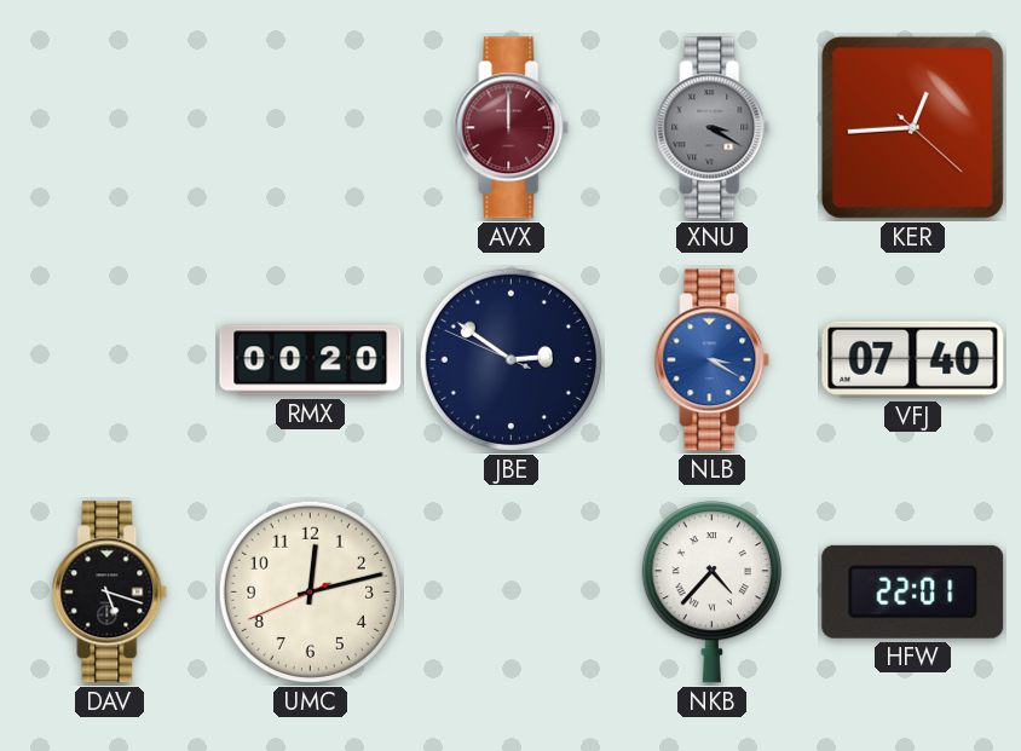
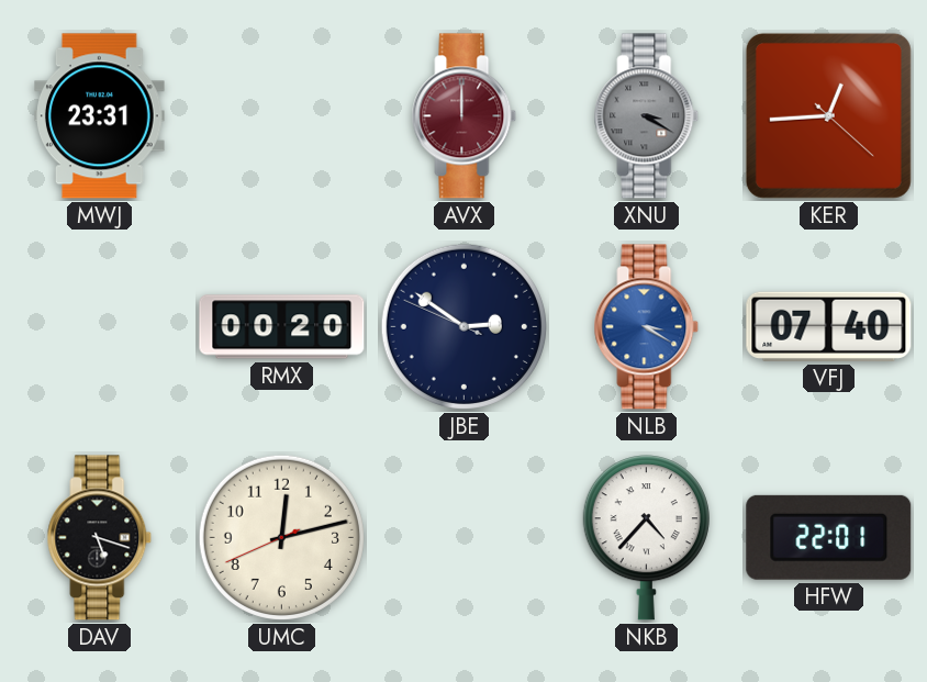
MWJ: none -> 23:31
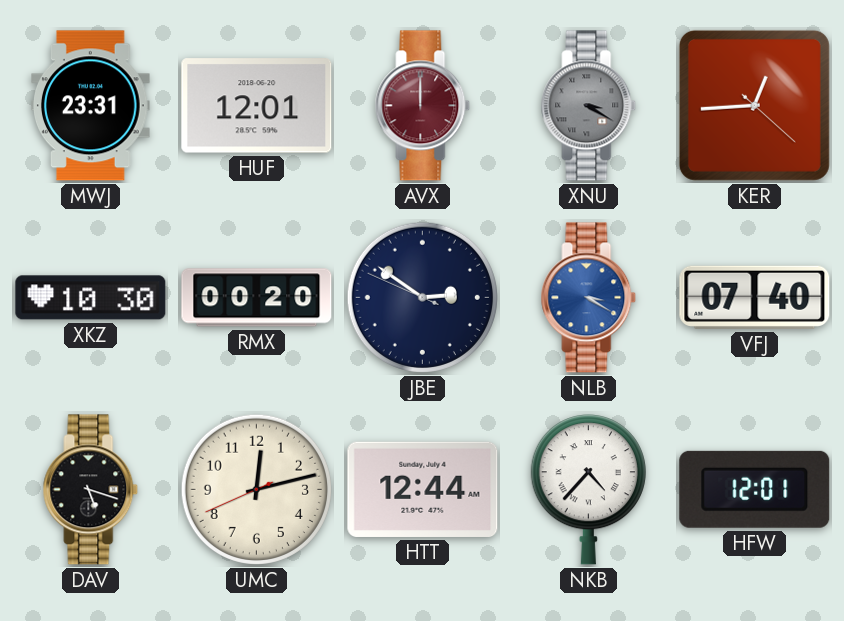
HUF: none -> 12:01
XKZ: none -> 10:30
HTT: none -> 12:44
HFW: 22:01 -> 12:01
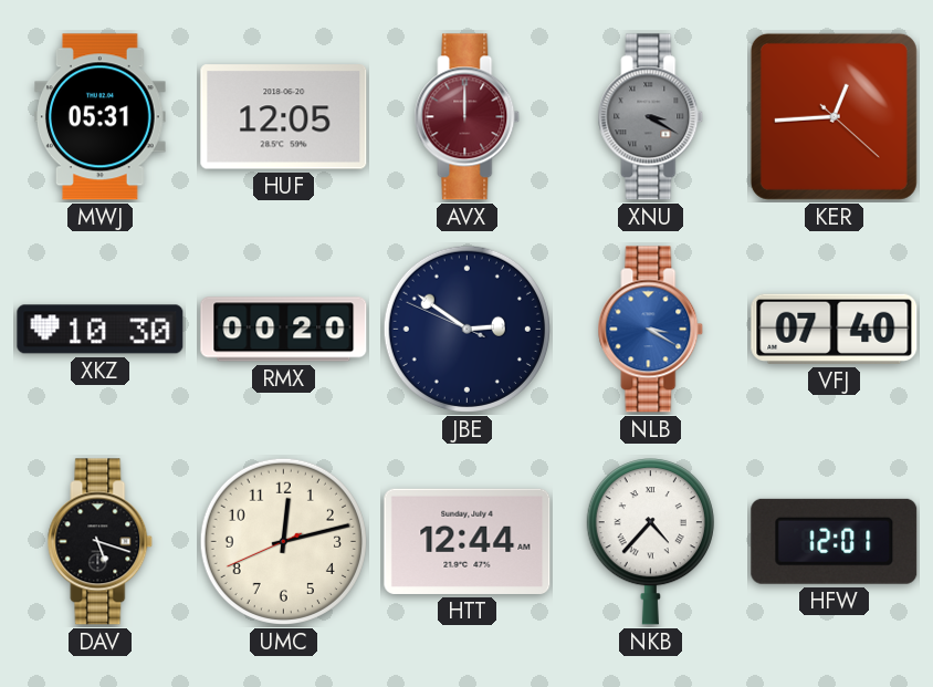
MWJ: 23:31 -> 05:31
HUF: 12:01 -> 12:05
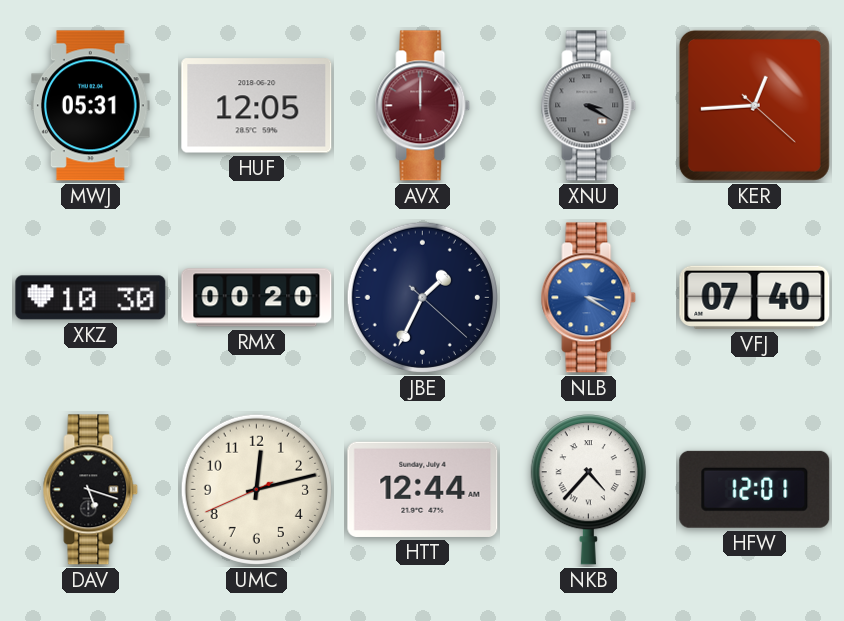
JBE: 2:50 -> 1:34
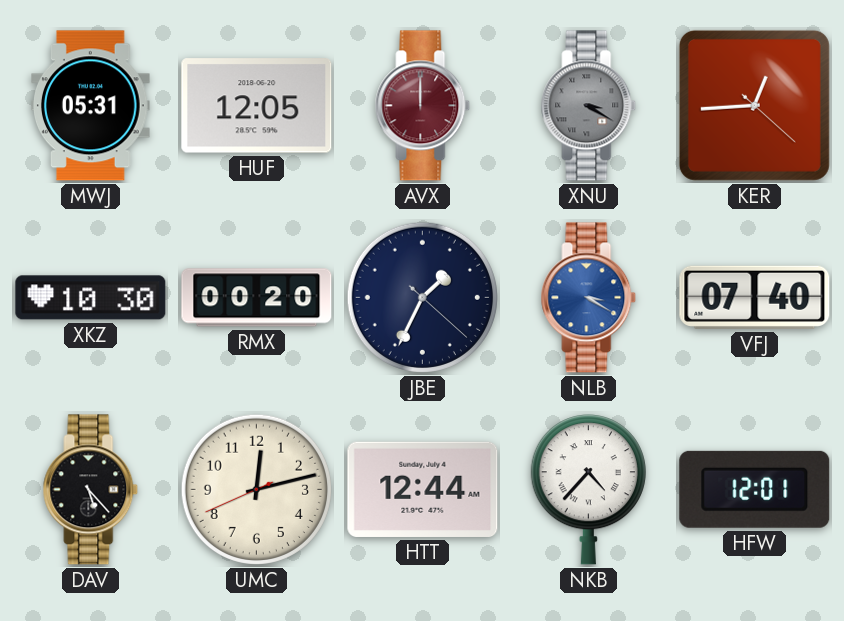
DAV: 5:18 -> 5:23
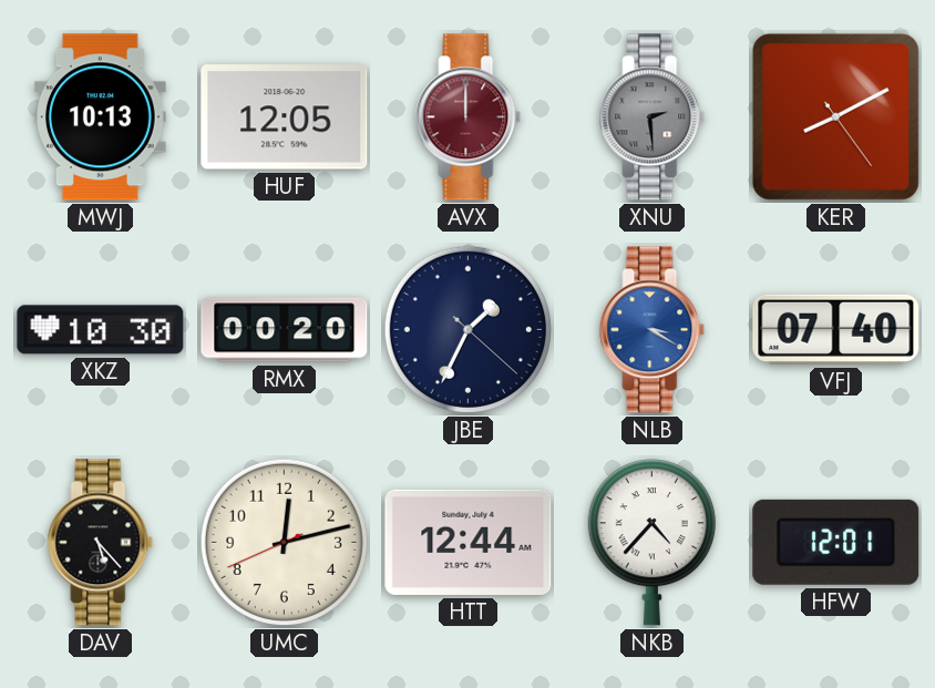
MWJ: 05:31 -> 10:13
XNU: 3:20 -> 2:29
KER: 12:44 -> 8:10
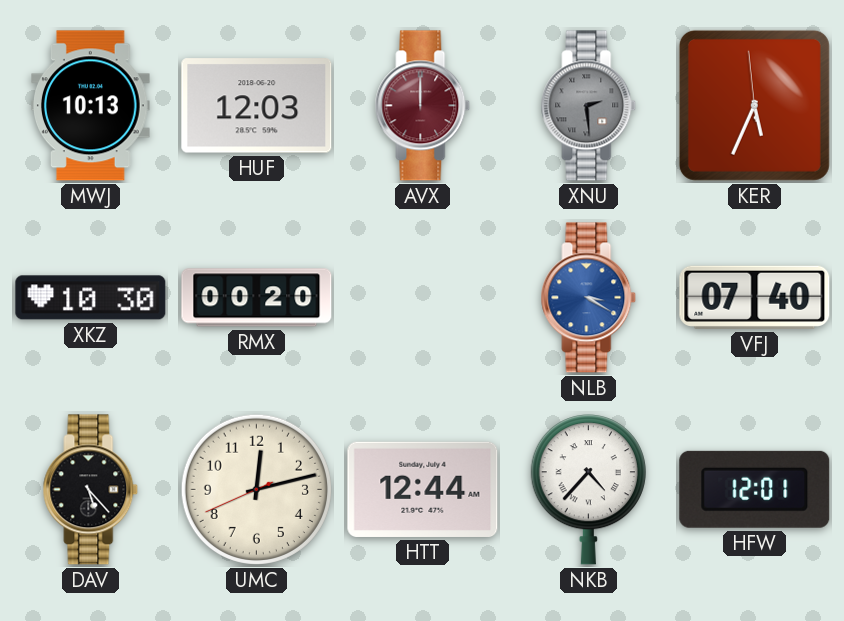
HUF: 12:05 -> 12:03
KER: 8:10 -> 5:33
JBE: 1:34 -> none
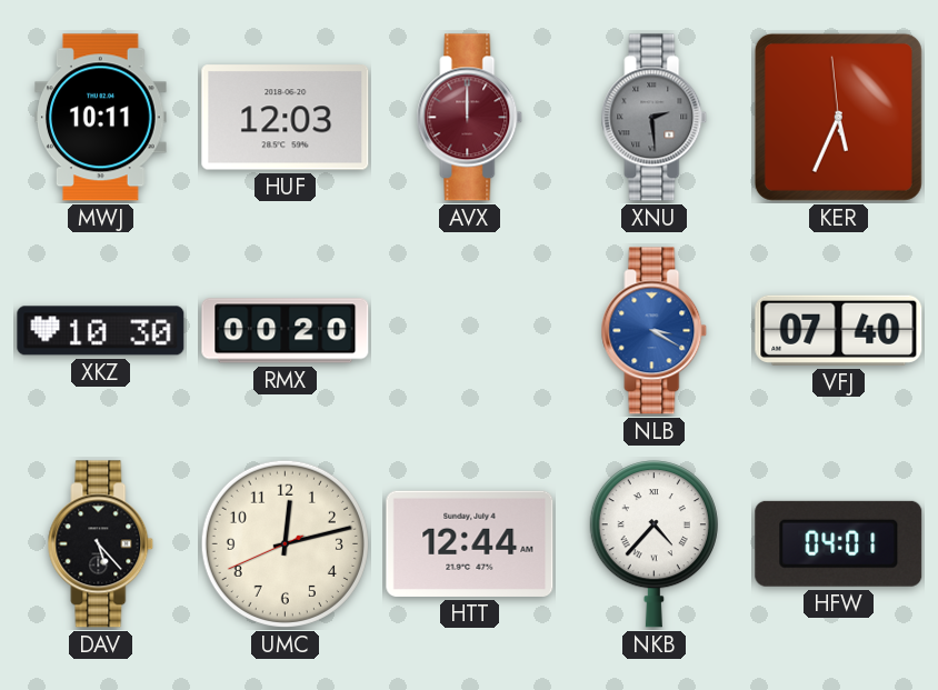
MWJ: 10:13 -> 10:11
HFW: 12:01 -> 04:01
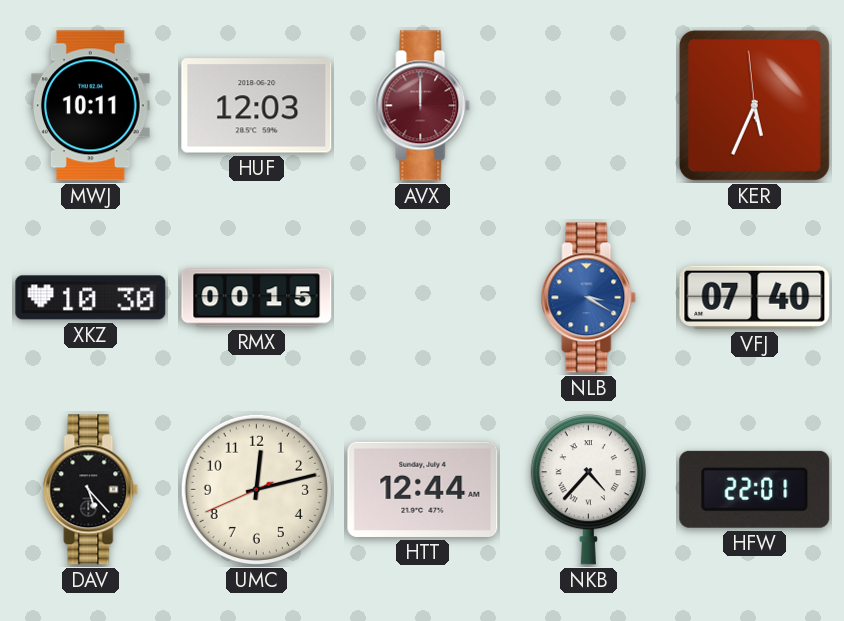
XNU: 2:29 -> none
RMX: 00:20 -> 00:15
HFW: 04:01 -> 22:01
